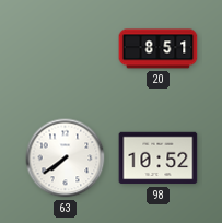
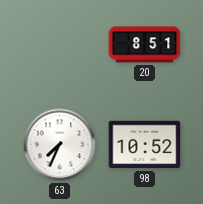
63: 7:39 -> 7:34
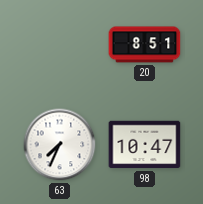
98: 10:52 -> 10:47
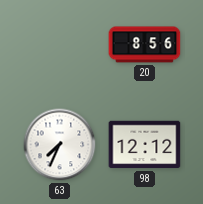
20: 8:51 -> 8:56
98: 10:47 -> 12:12
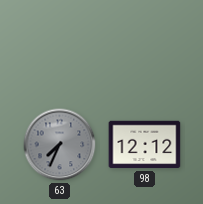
20: 8:56 -> none
63 dial: white -> grey
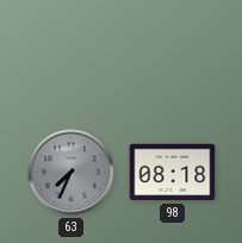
98: 12:12 -> 08:18
